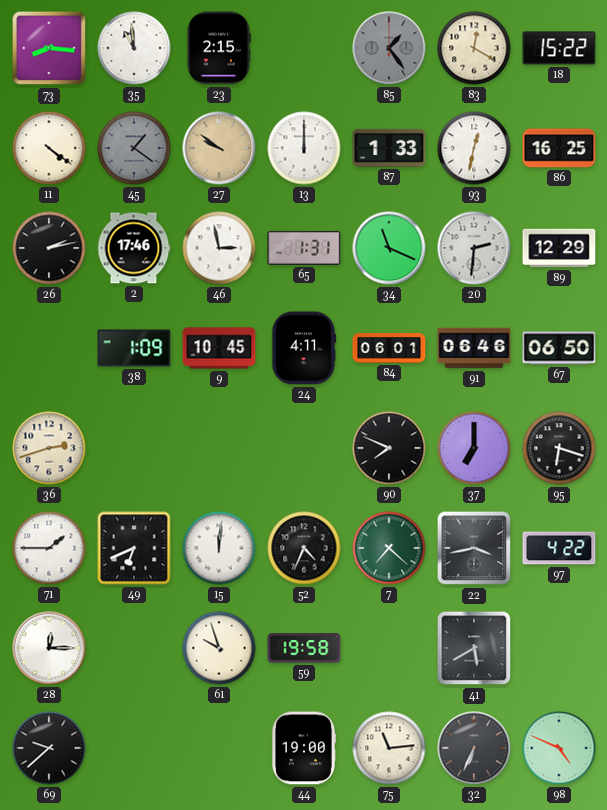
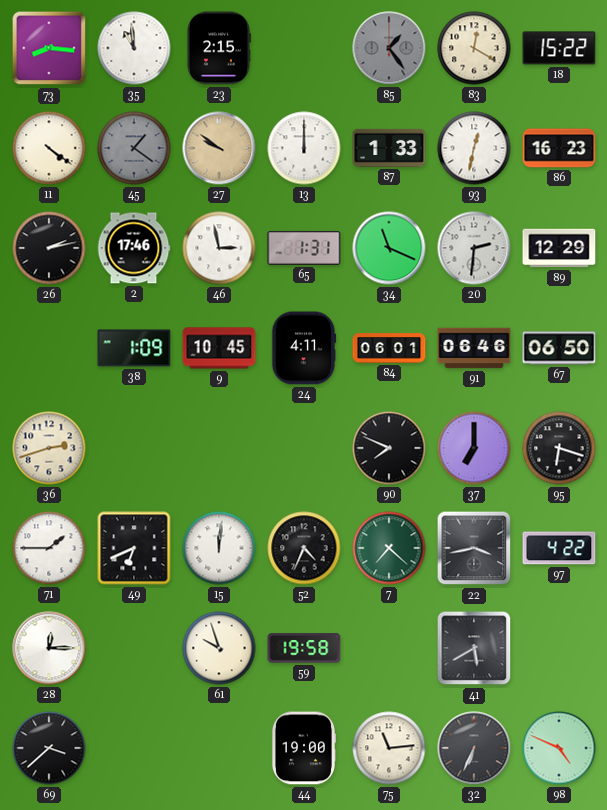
86: 16:25 -> 16:23
69: 9:38 -> 3:38
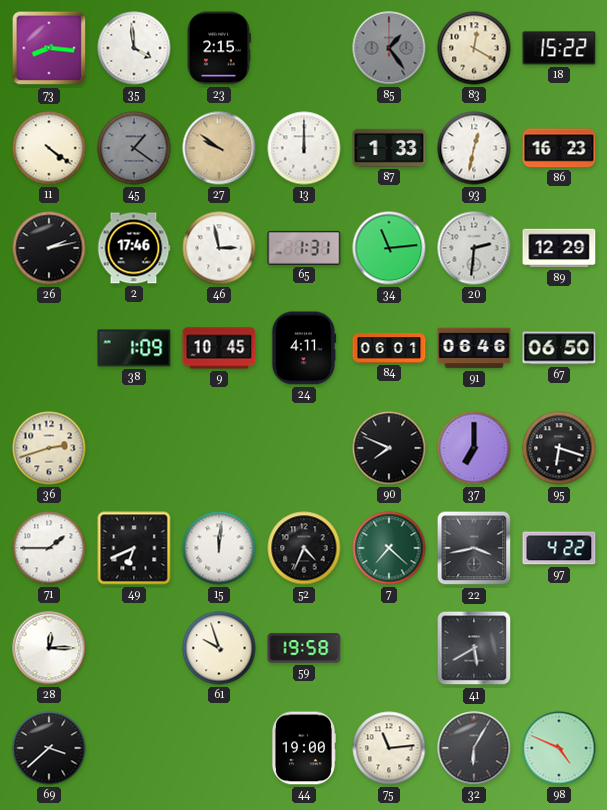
35: 10:59 -> 3:59
34: 11:19 -> 11:14
32: 6:34 -> 6:05
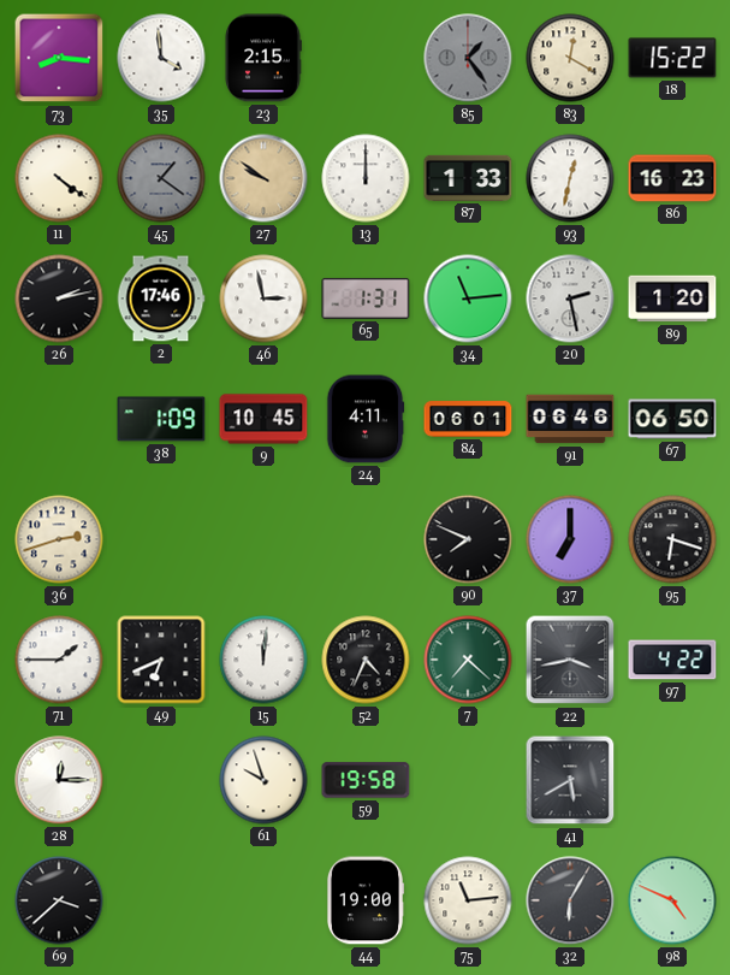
20: 2:31 -> 2:28
89: 12:29 -> 1:20
